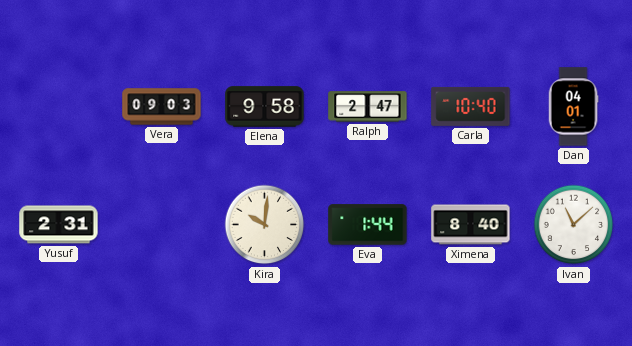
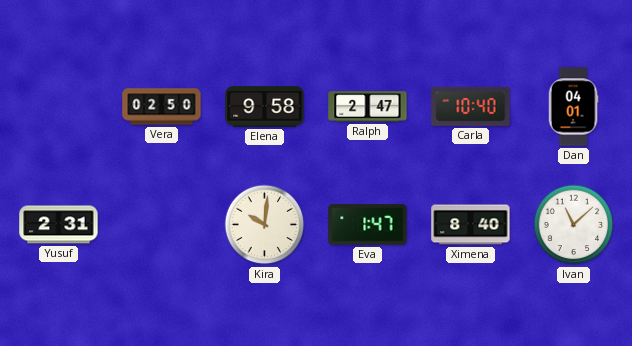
Vera: 09:03 -> 02:50
Eva: 1:44 -> 1:47
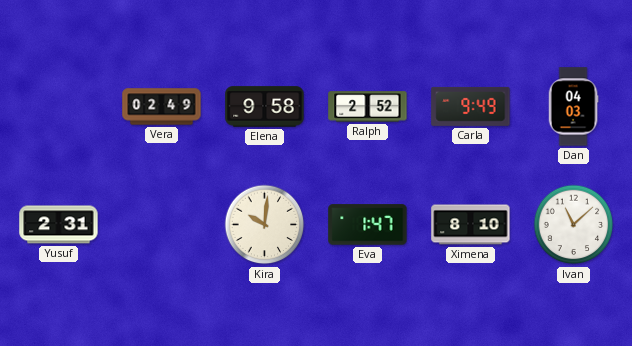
Vera: 02:50 -> 02:49
Ralph: 2:47 -> 2:52
Carla: 10:40 -> 9:49
Dan: 04:01 -> 04:03
Ximena: 8:40 -> 8:10
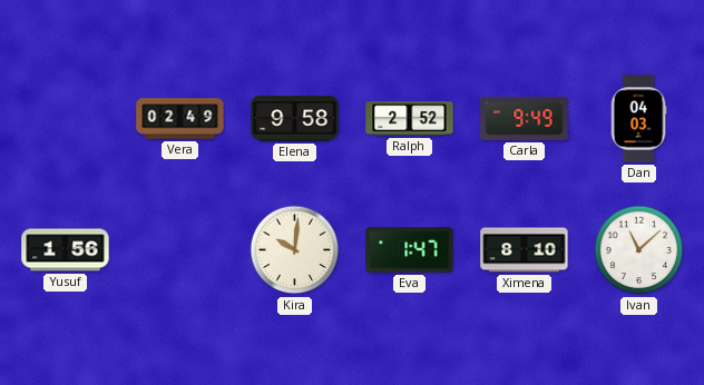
Yusuf: 2:31 -> 1:56
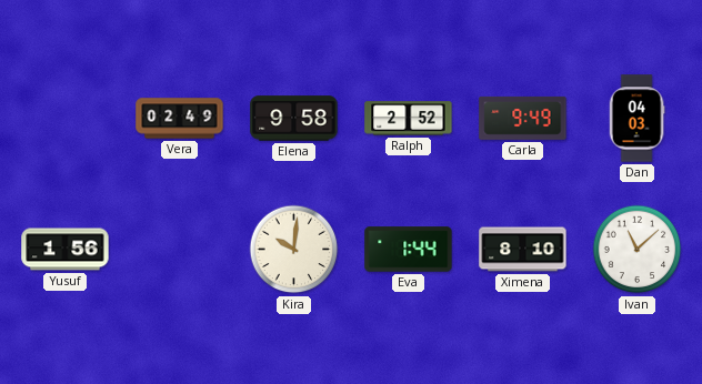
Eva: 1:47 -> 1:44
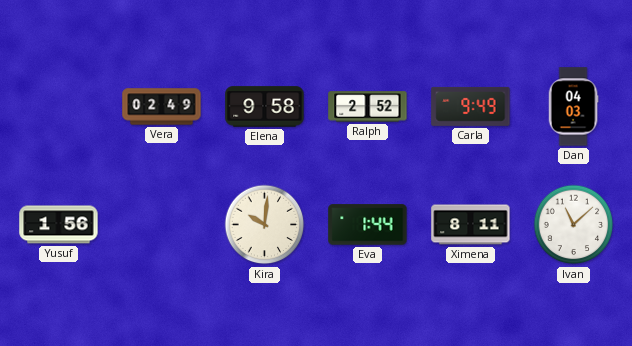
Ximena: 8:10 -> 8:11
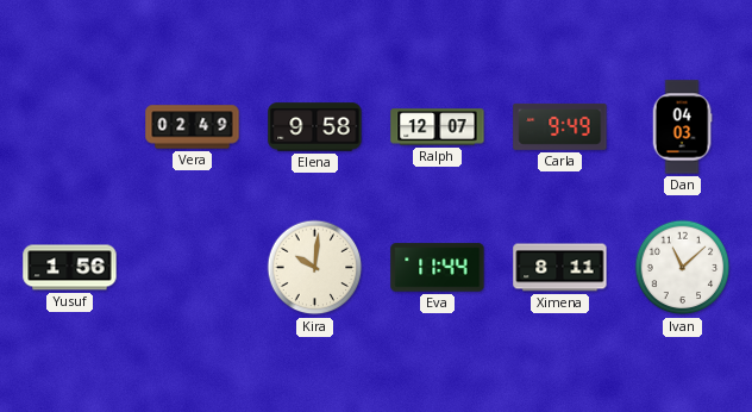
Ralph: 2:52 -> 12:07
Eva: 1:44 -> 11:44
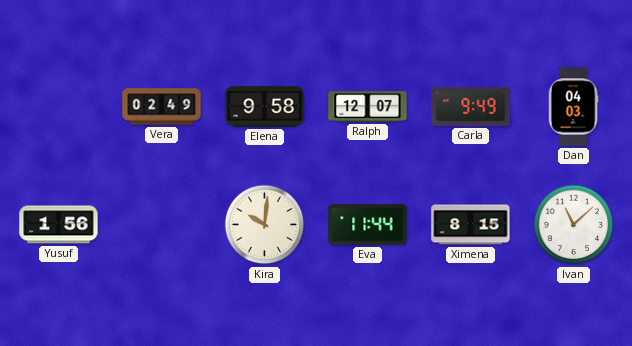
Ximena: 8:11 -> 8:15
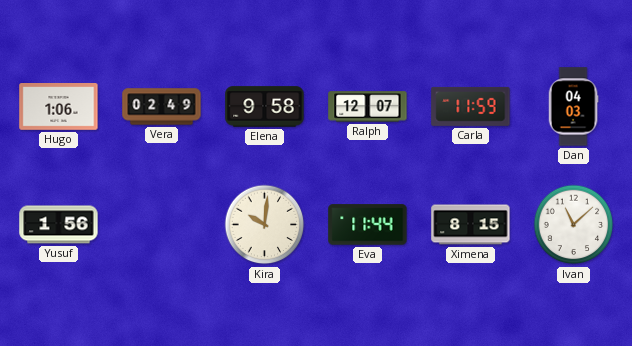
Hugo: none -> 1:06
Carla: 9:49 -> 11:59
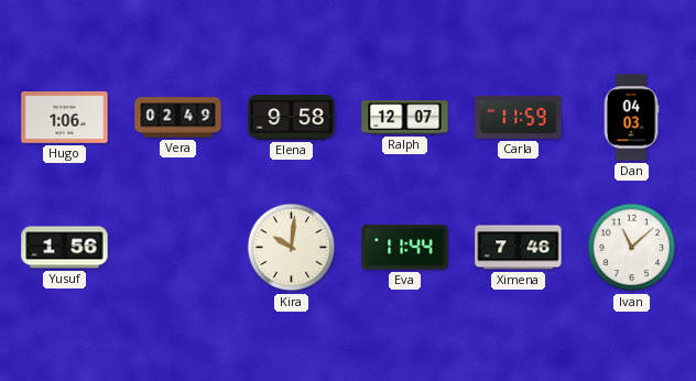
Ximena: 8:15 -> 7:46
